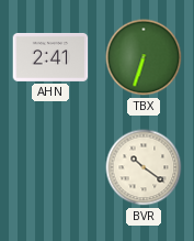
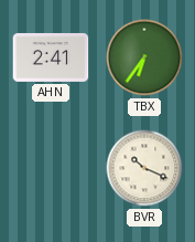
TBX: 6:33 -> 6:36
BVR: 10:21 -> 10:19
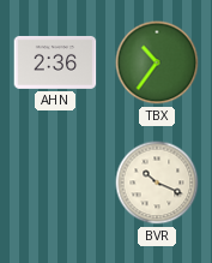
AHN: 2:41 -> 2:36
TBX: 6:36 -> 10:36
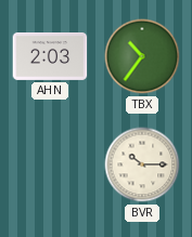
AHN: 2:36 -> 2:03
BVR: 10:19 -> 10:15
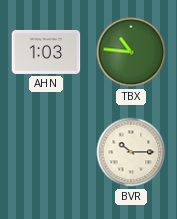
AHN: 2:03 -> 1:03
TBX: 10:36 -> 10:46
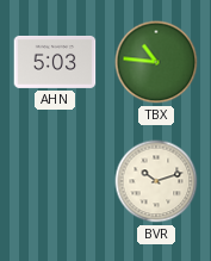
AHN: 1:03 -> 5:03
BVR: 10:15 -> 10:12
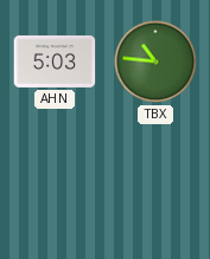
BVR: 10:12 -> none
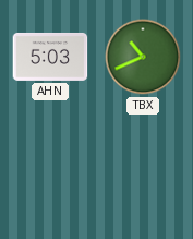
TBX: 10:46 -> 10:41
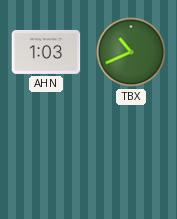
AHN: 5:03 -> 1:03
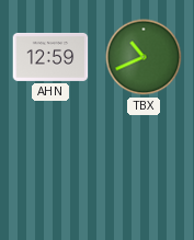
AHN: 1:03 -> 12:59
